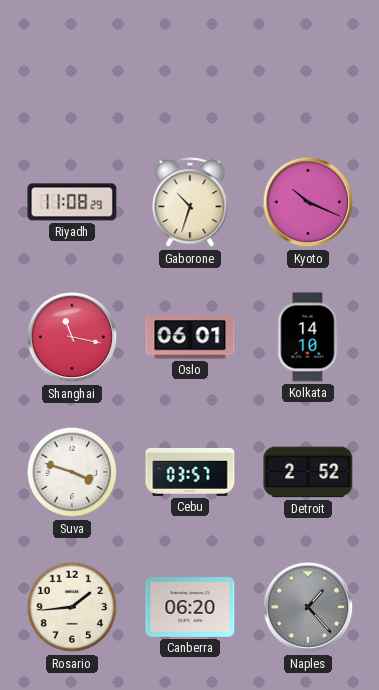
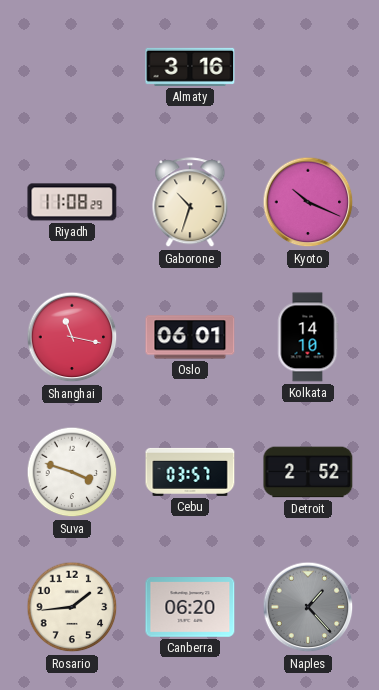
Almaty: none -> 3:16
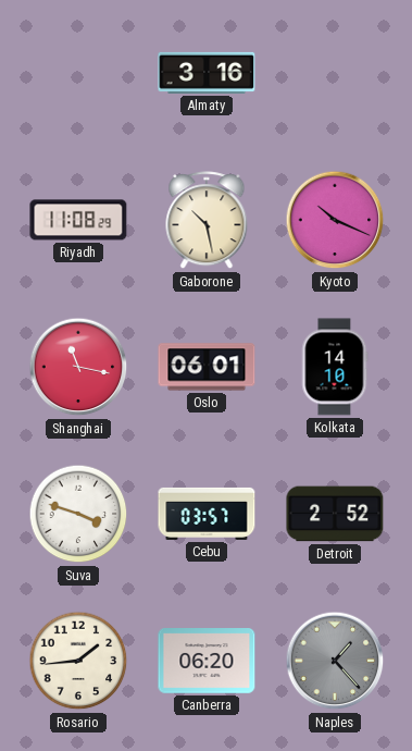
Gaborone: 10:33 -> 10:28
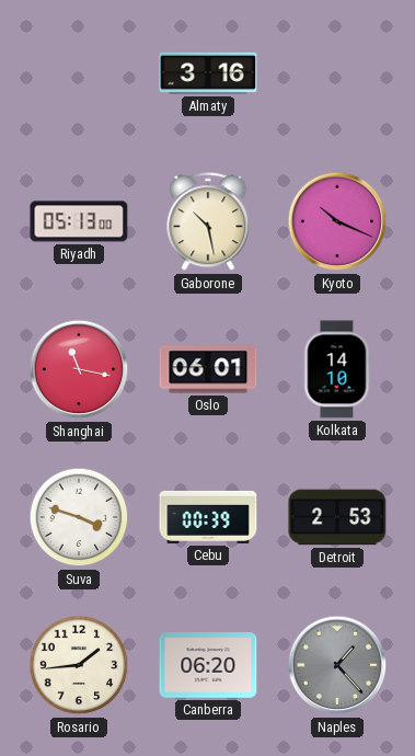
Riyadh: 11:08 -> 05:13
Cebu: 03:57 -> 00:39
Detroit: 2:52 -> 2:53
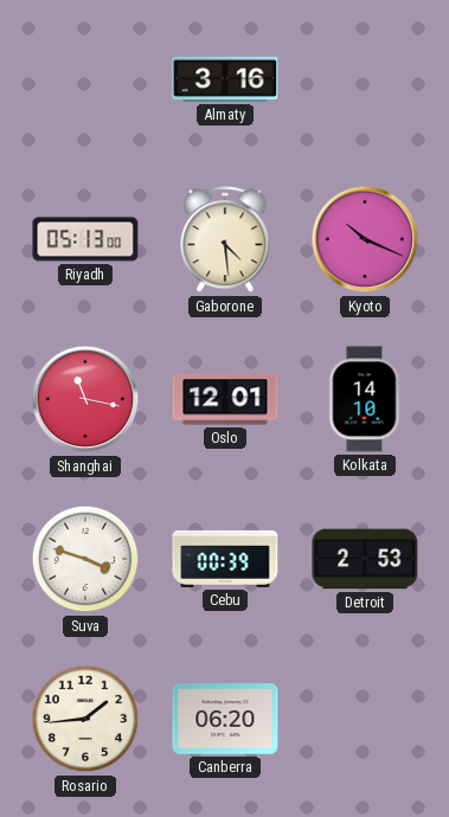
Gaborone: 10:28 -> 4:29
Oslo: 06:01 -> 12:01
Naples: 1:23 -> none
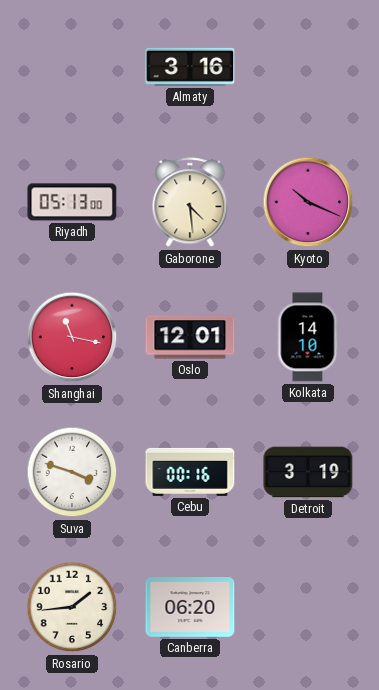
Cebu: 00:39 -> 00:16
Detroit: 2:53 -> 3:19
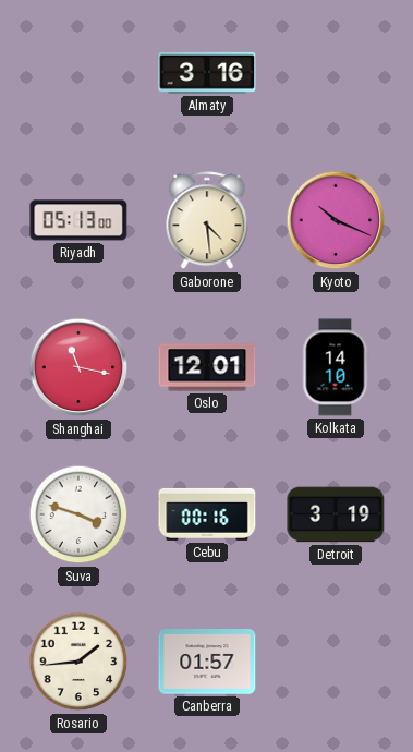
Canberra: 06:20 -> 01:57
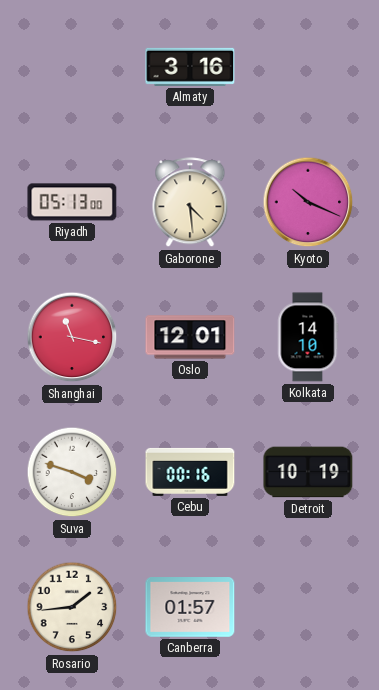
Detroit: 3:19 -> 10:19
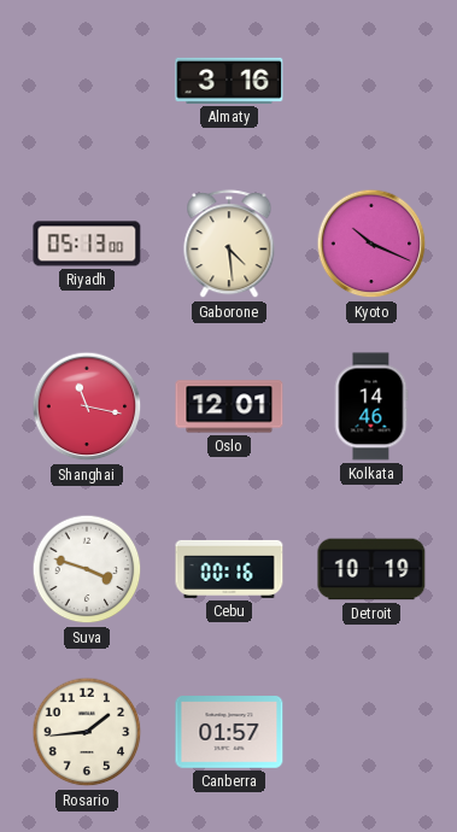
Kolkata: 14:10 -> 14:46
